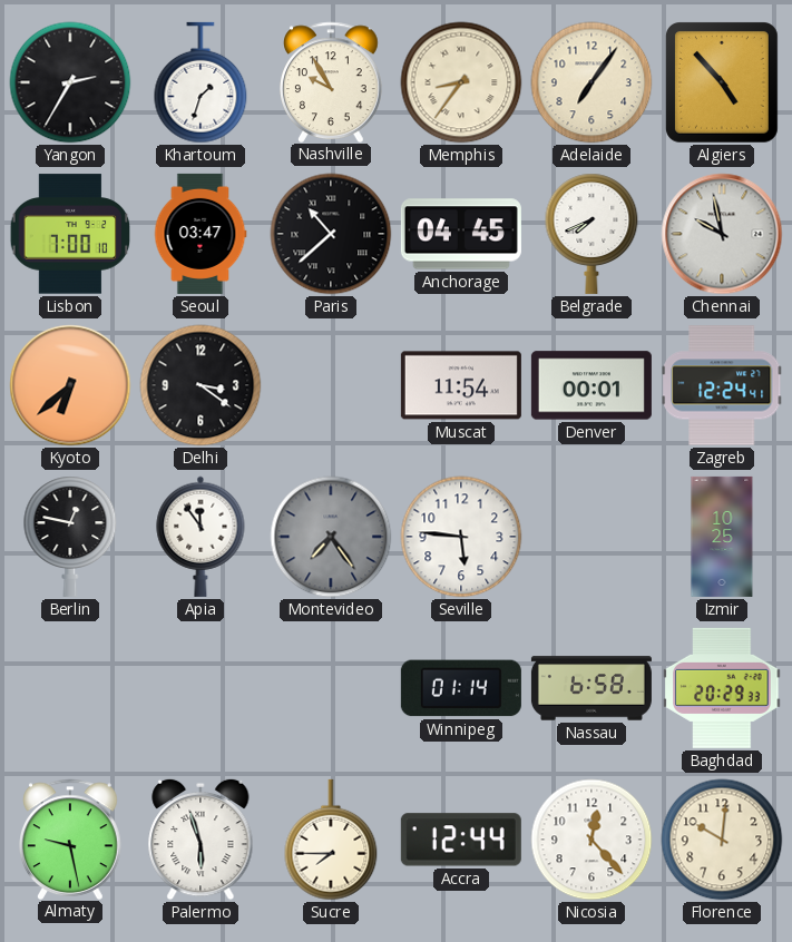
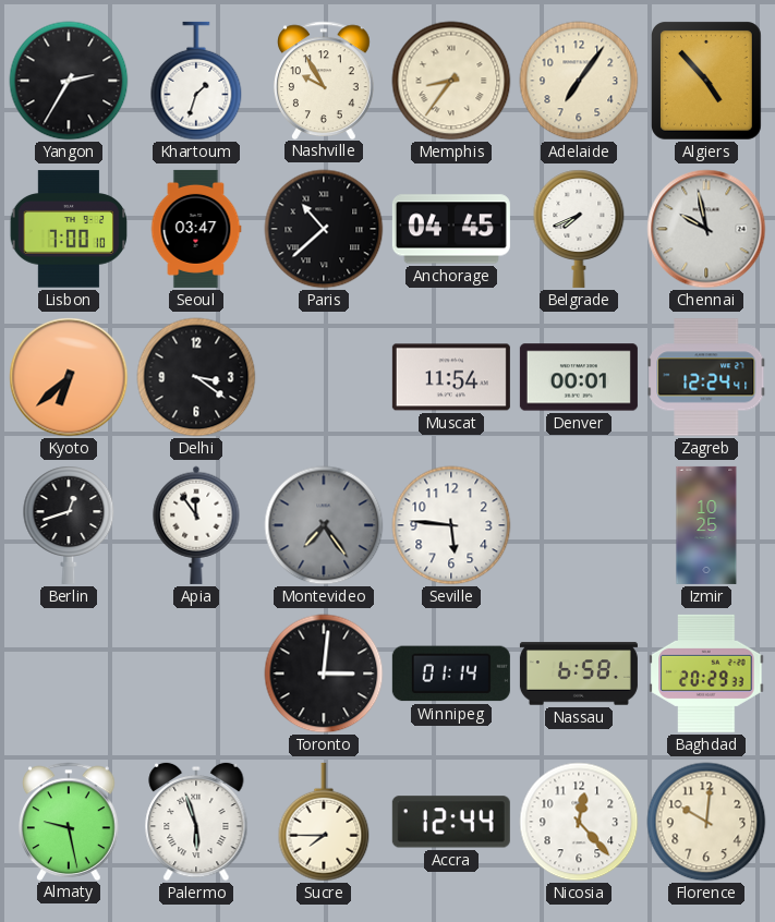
Berlin: 12:47 -> 12:42
Toronto: none -> 3:01
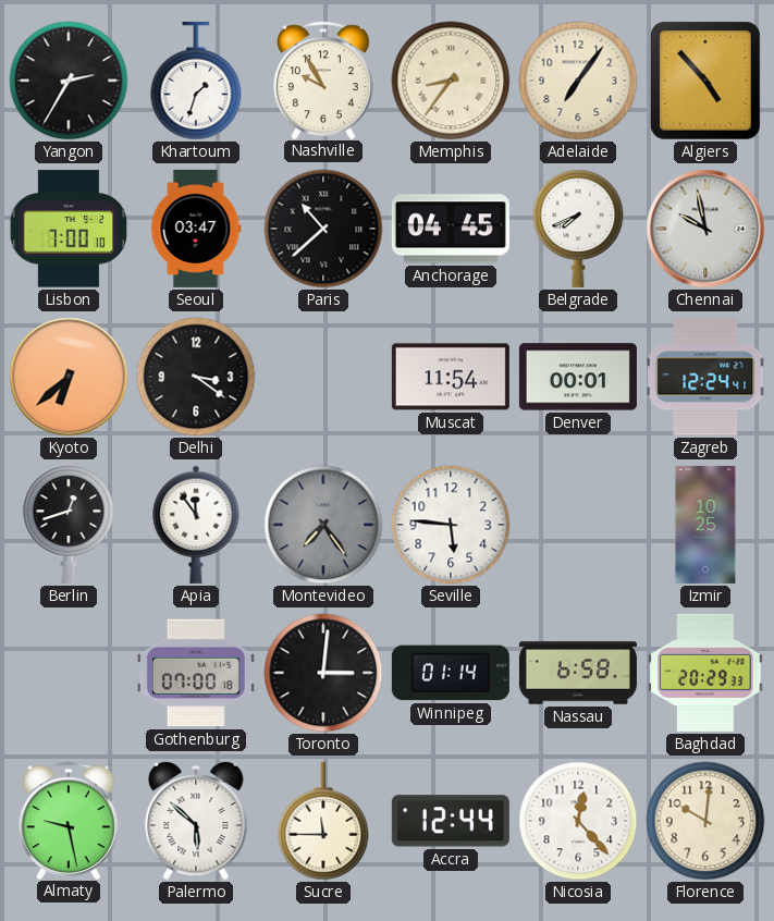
Gothenburg: none -> 07:00
Palermo: 5:57 -> 5:52
Sucre: 7:45 -> 11:45
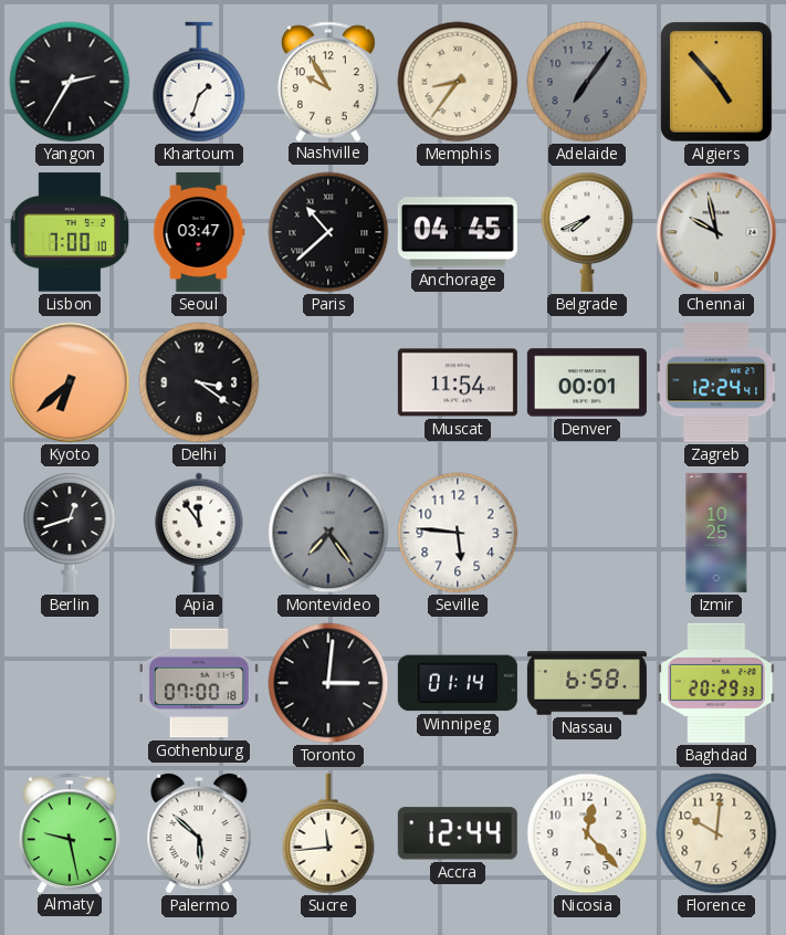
Adelaide dial: cream -> grey
Sucre: 11:45 -> 11:44
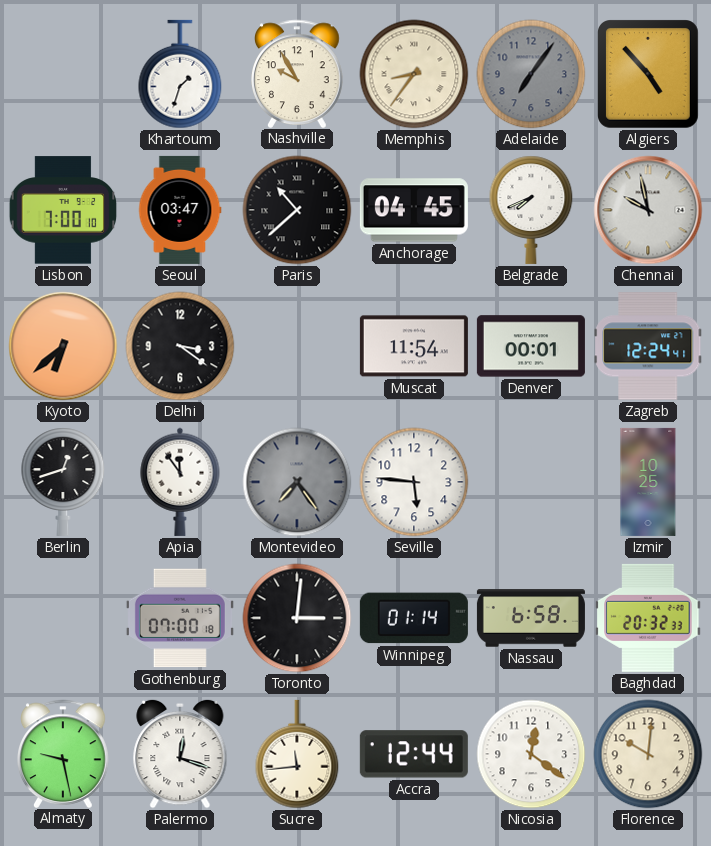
Yangon: 2:35 -> none
Baghdad: 20:29 -> 20:32
Palermo: 5:52 -> 12:18
Nicosia: 12:23 -> 12:21
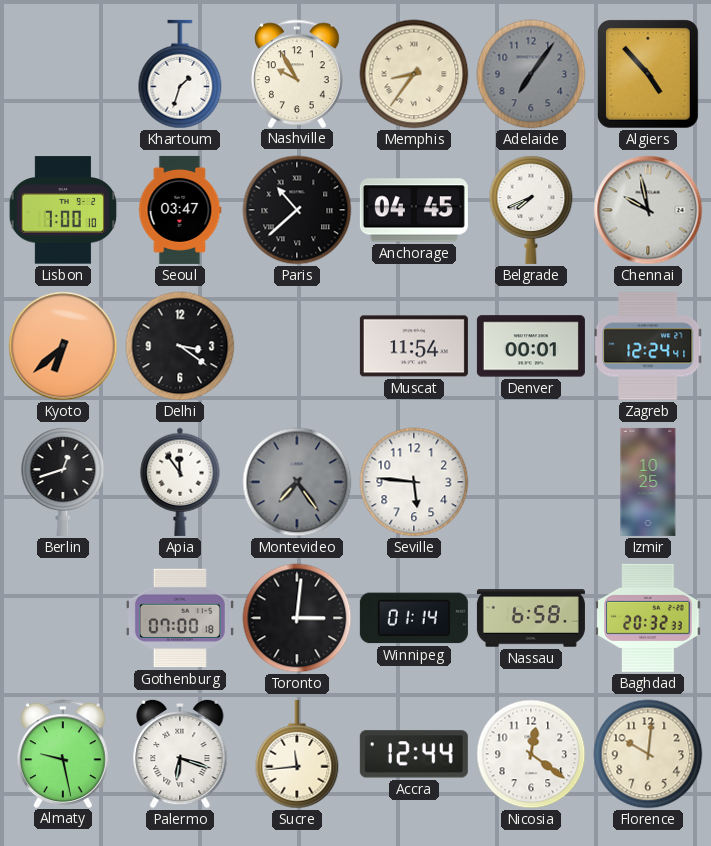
Palermo: 12:18 -> 6:18
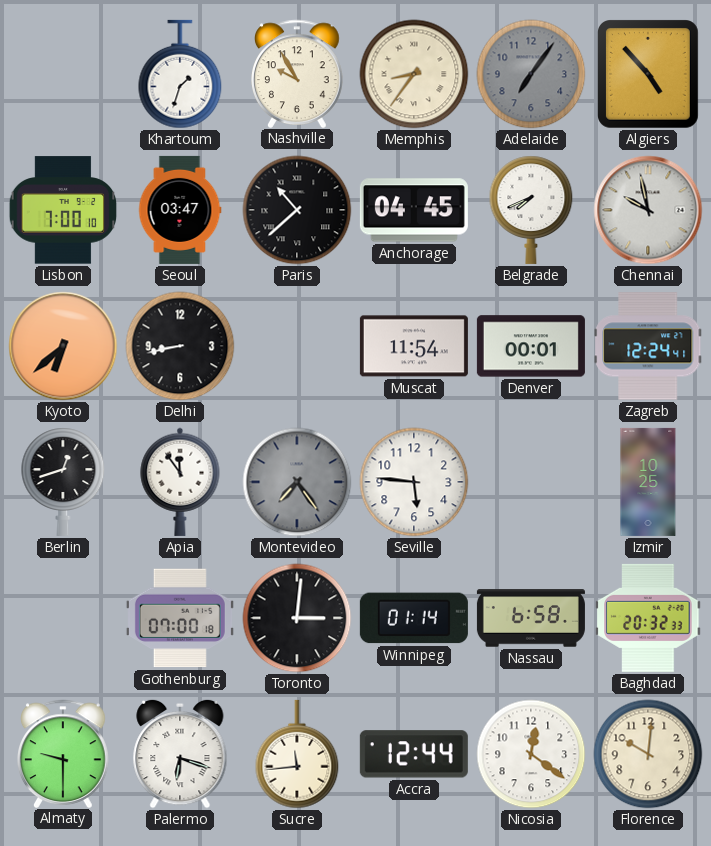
Delhi: 3:21 -> 8:43
Almaty: 9:28 -> 9:30
